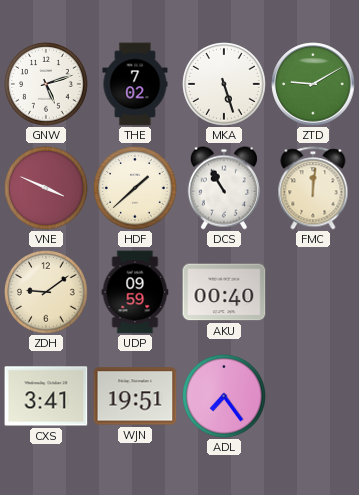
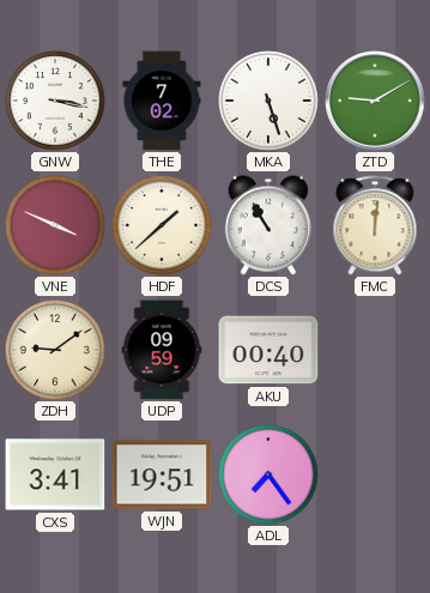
GNW: 5:12 -> 3:17
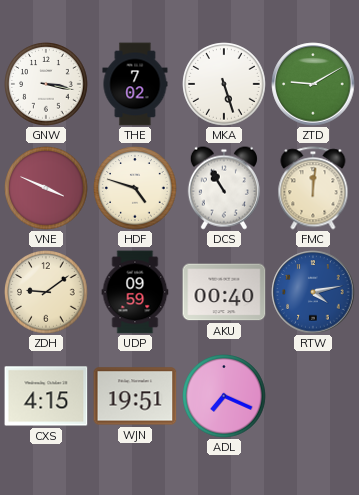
HDF: 1:38 -> 4:48
RTW: none -> 4:13
CXS: 3:41 -> 4:15
ADL: 7:24 -> 7:19
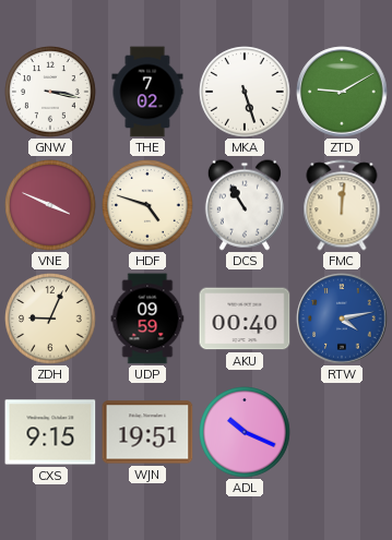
ZDH: 9:09 -> 9:04
CXS: 4:15 -> 9:15
ADL: 7:19 -> 10:19
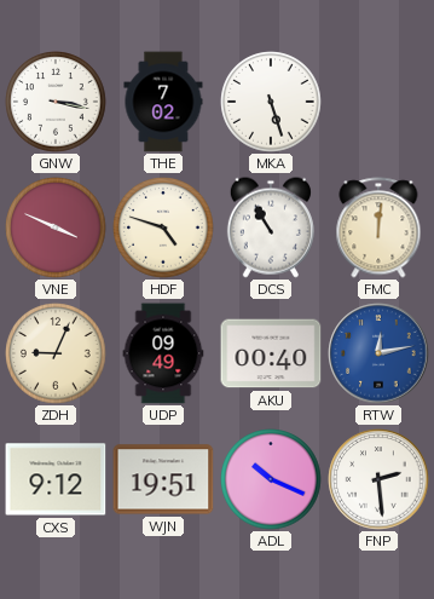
ZTD: 9:10 -> none
UDP: 09:59 -> 09:49
RTW: 4:13 -> 12:13
CXS: 9:15 -> 9:12
FNP: none -> 2:29
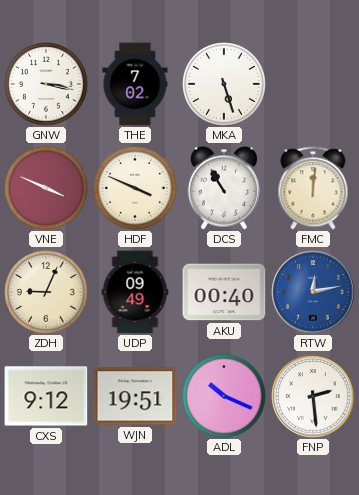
HDF: 4:48 -> 3:49
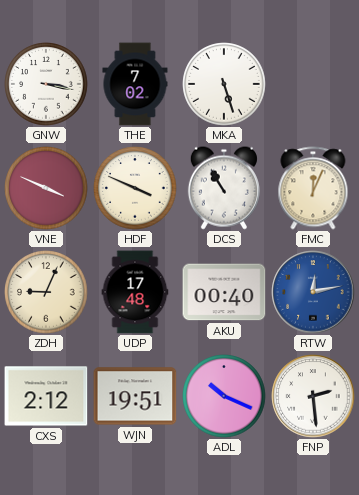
FMC: 12:01 -> 12:04
UDP: 09:49 -> 17:48
CXS: 9:12 -> 2:12
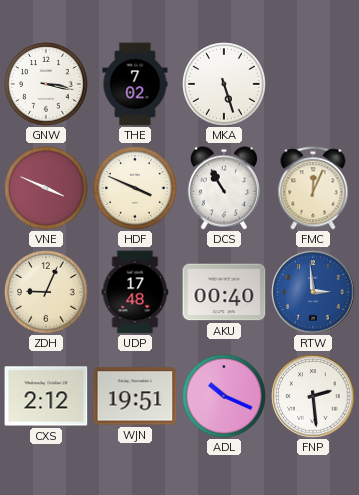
RTW: 12:13 -> 2:59
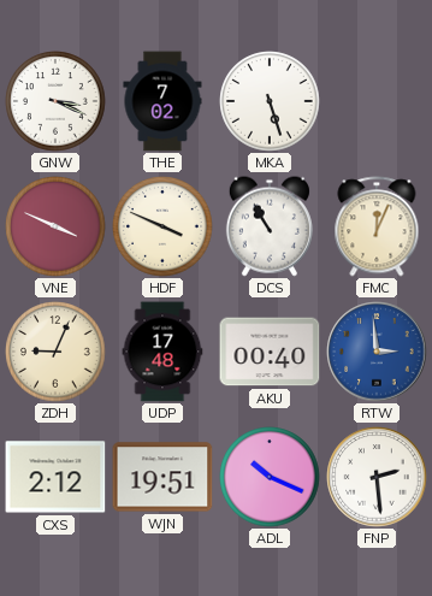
GNW: 3:17 -> 3:19
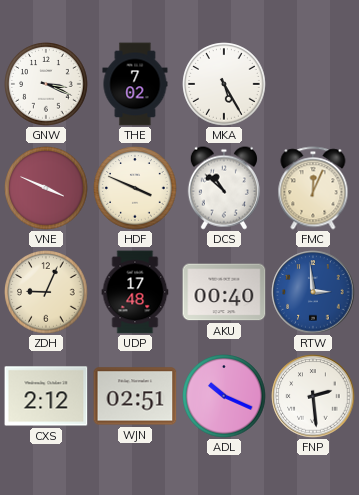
MKA: 5:27 -> 5:25
DCS: 10:55 -> 10:52
WJN: 19:51 -> 02:51
